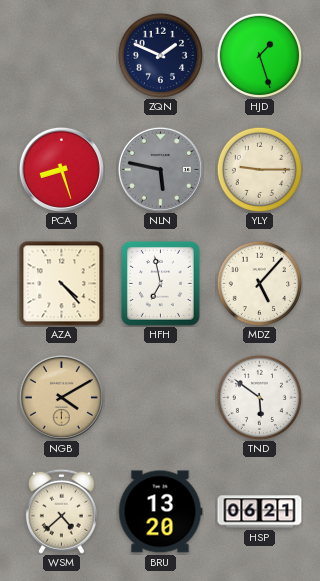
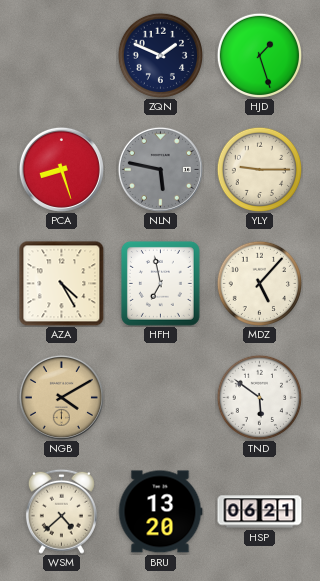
AZA: 4:23 -> 4:25
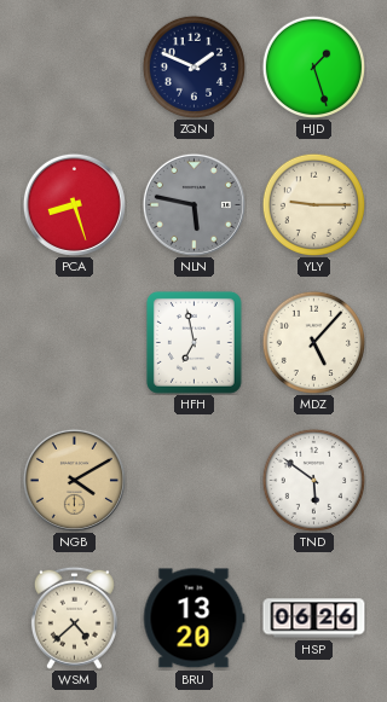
AZA: 4:25 -> none
HSP: 06:21 -> 06:26
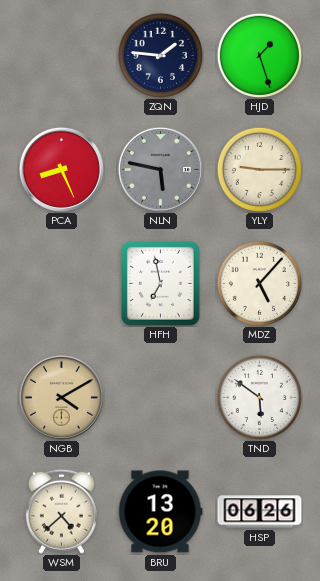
ZQN: 1:49 -> 1:46
PCA: 8:27 -> 8:26
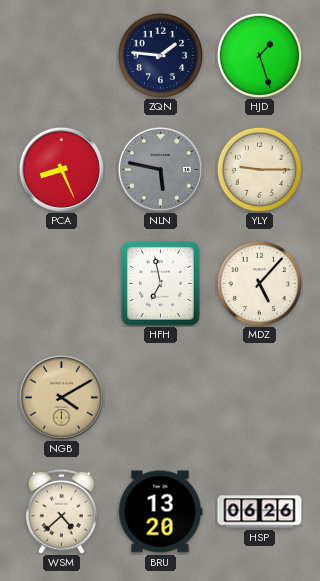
TND: 5:51 -> none
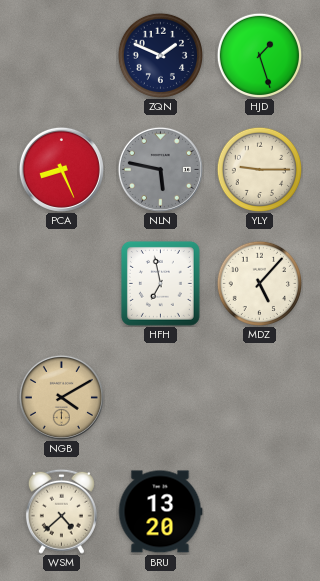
ZQN: 1:46 -> 1:49
HSP: 06:26 -> none
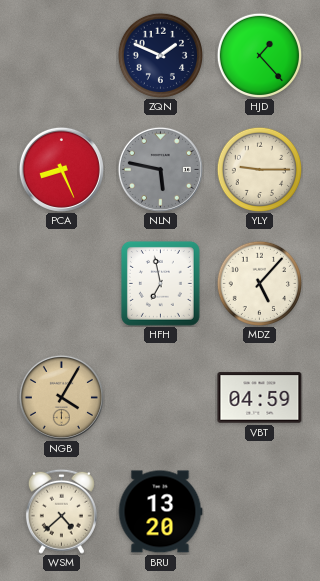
HJD: 1:27 -> 1:23
NGB: 4:10 -> 4:05
VBT: none -> 04:59
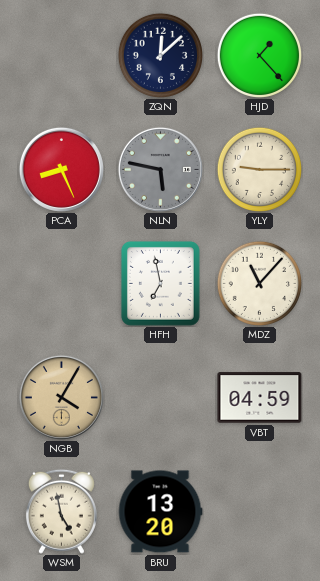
ZQN: 1:49 -> 12:08
MDZ: 5:07 -> 11:07
WSM: 4:38 -> 4:58
